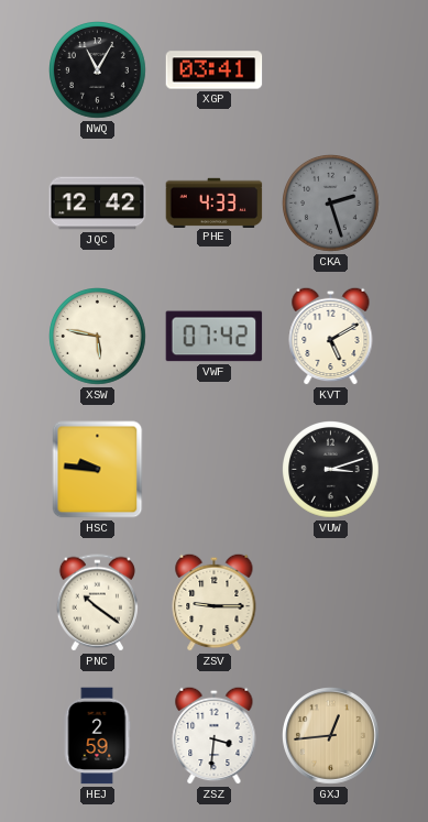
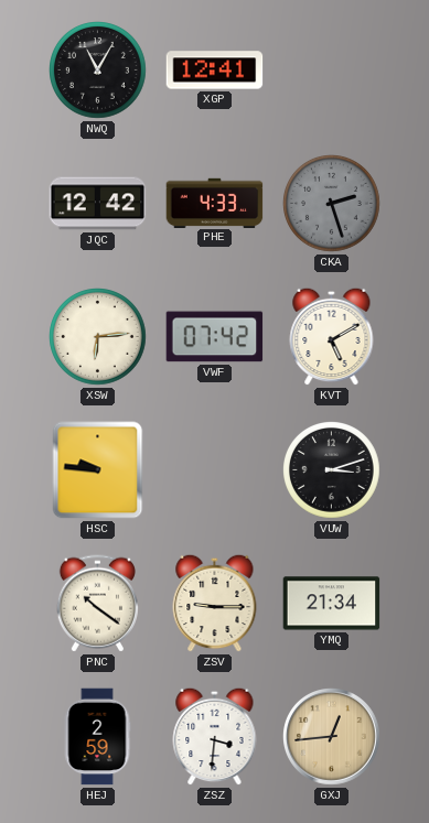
XGP: 03:41 -> 12:41
XSW: 5:47 -> 6:14
YMQ: none -> 21:34
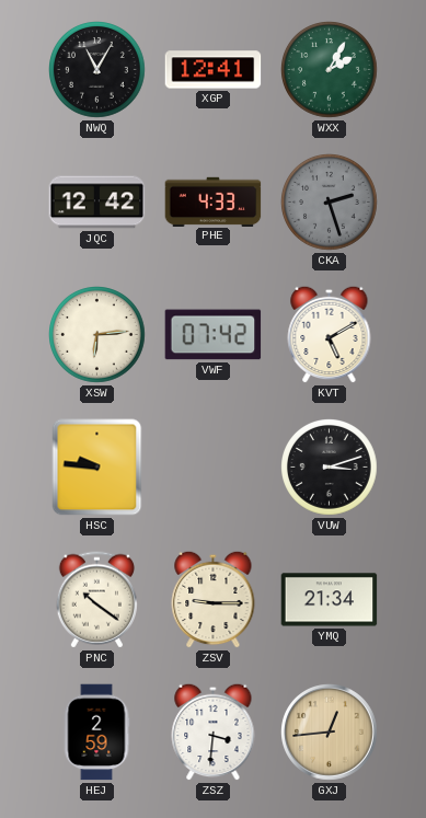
WXX: none -> 2:05
